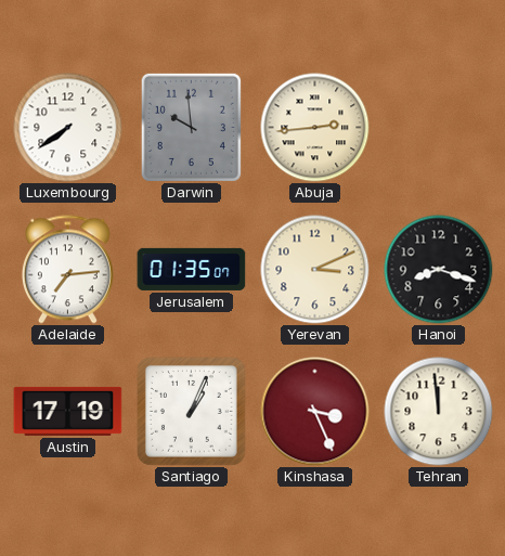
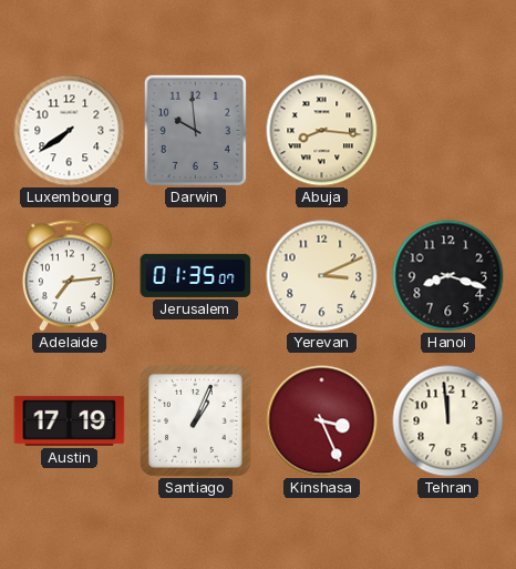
Abuja: 2:44 -> 8:16
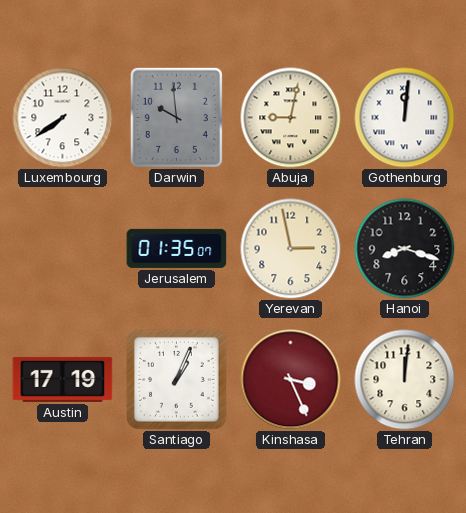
Abuja: 8:16 -> 9:02
Gothenburg: none -> 12:01
Adelaide: 7:14 -> none
Yerevan: 3:11 -> 2:58
Tehran: 11:59 -> 12:01
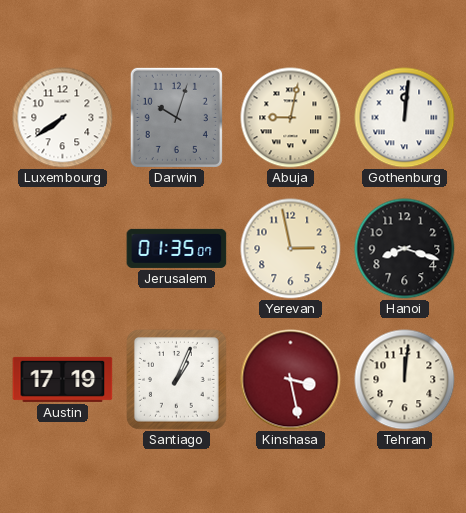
Darwin: 9:59 -> 10:03
Kinshasa: 3:26 -> 3:28
